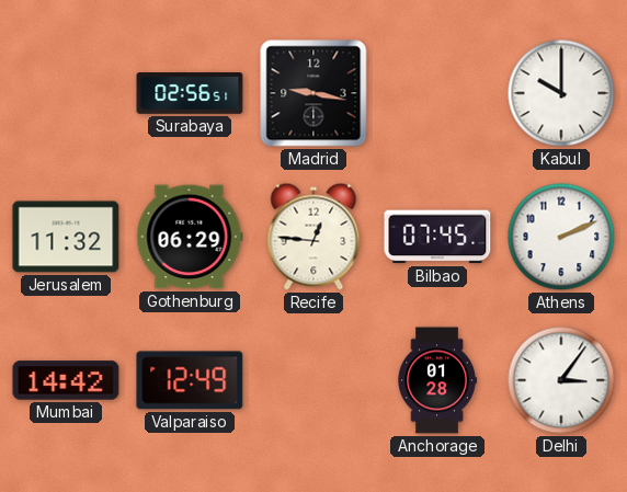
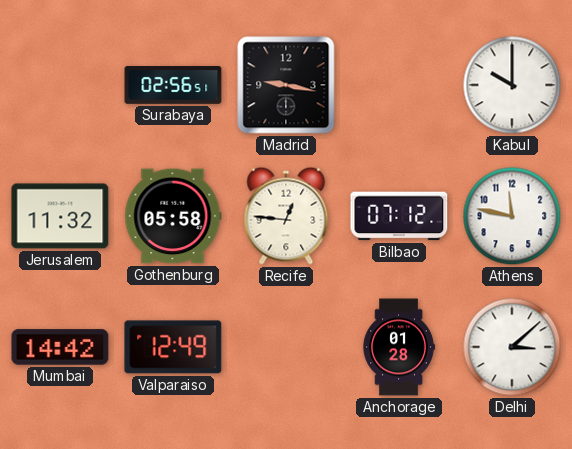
Gothenburg: 06:29 -> 05:58
Bilbao: 07:45 -> 07:12
Athens: 2:11 -> 11:47
Delhi: 3:06 -> 3:08
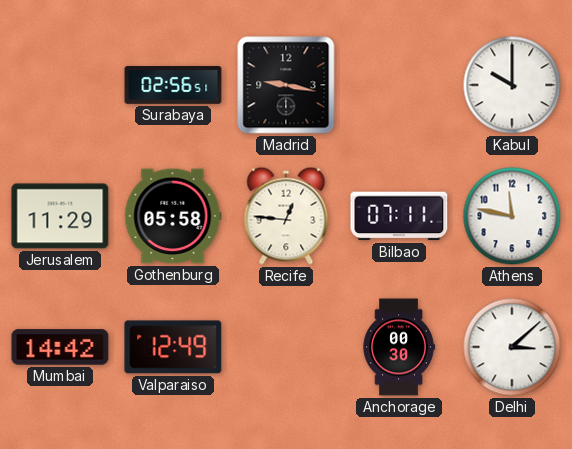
Jerusalem: 11:32 -> 11:29
Bilbao: 07:12 -> 07:11
Anchorage: 01:28 -> 00:30
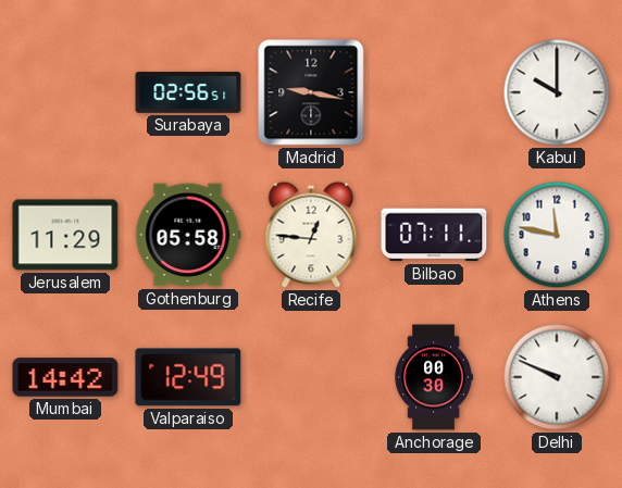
Delhi: 3:08 -> 9:49
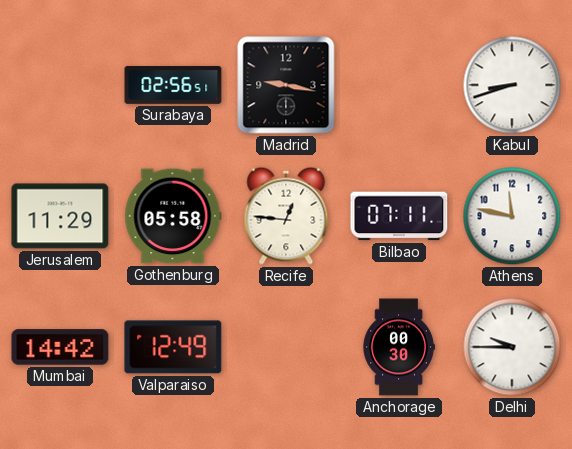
Kabul: 10:00 -> 8:42
Delhi: 9:49 -> 9:45
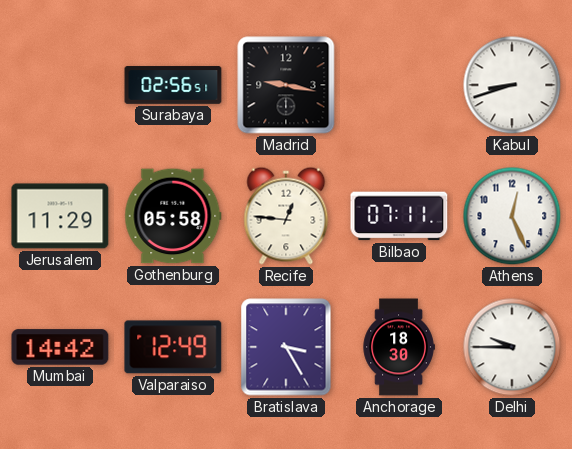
Athens: 11:47 -> 12:26
Bratislava: none -> 3:25
Anchorage: 00:30 -> 18:30
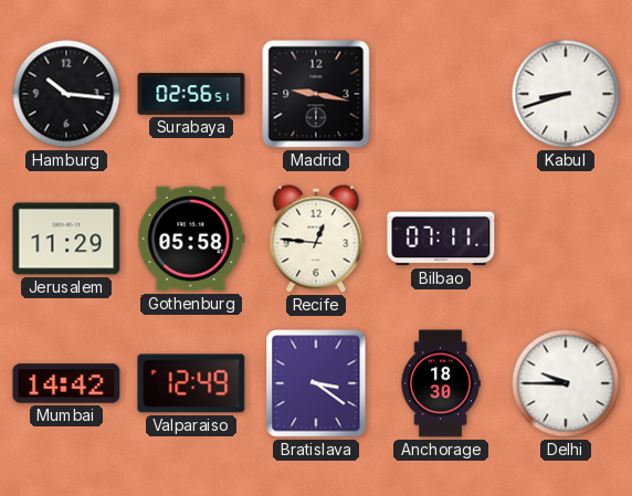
Hamburg: none -> 10:16
Athens: 12:26 -> none
Bratislava: 3:25 -> 3:21
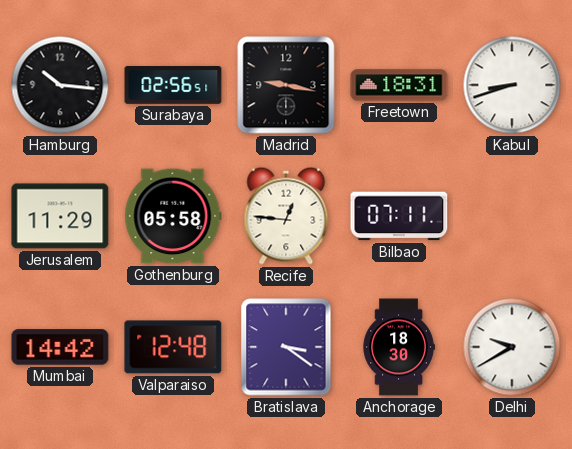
Freetown: none -> 18:31
Valparaiso: 12:49 -> 12:48
Delhi: 9:45 -> 9:40
